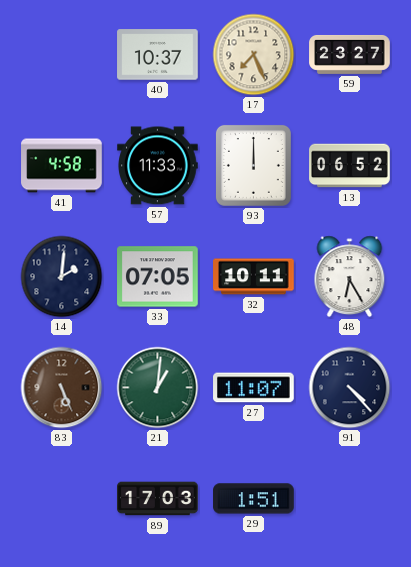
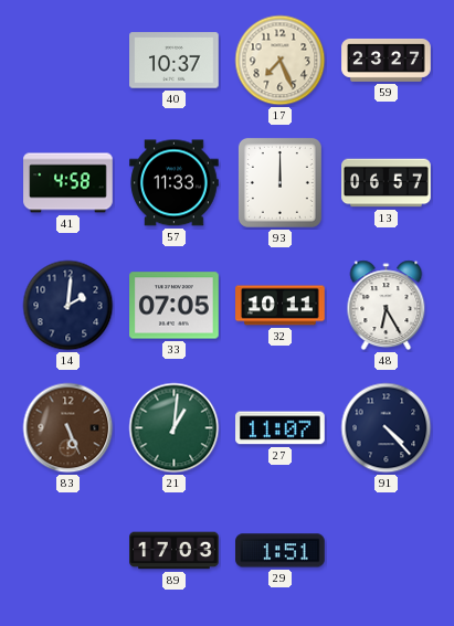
13: 06:52 -> 06:57
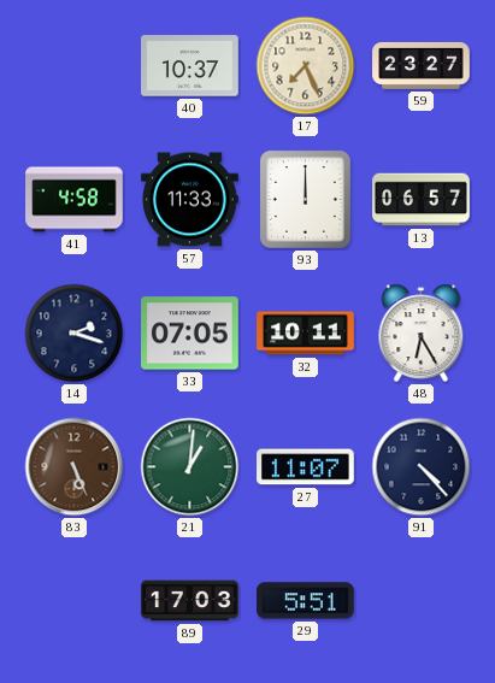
14: 2:01 -> 2:18
29: 1:51 -> 5:51
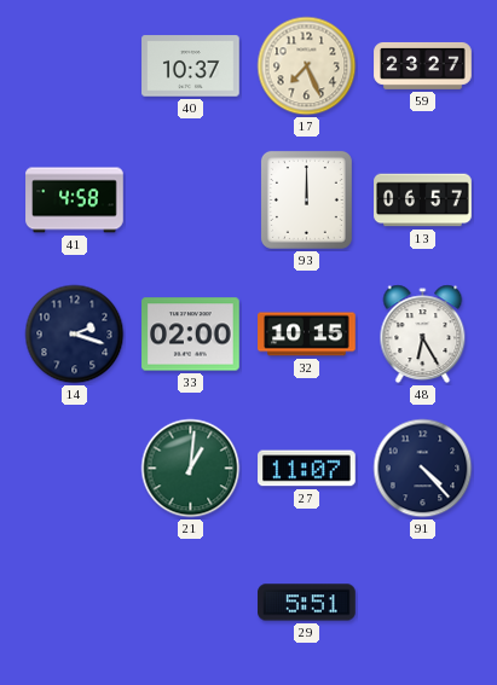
57: 11:33 -> none
33: 07:05 -> 02:00
32: 10:11 -> 10:15
83: 5:26 -> none
89: 17:03 -> none
